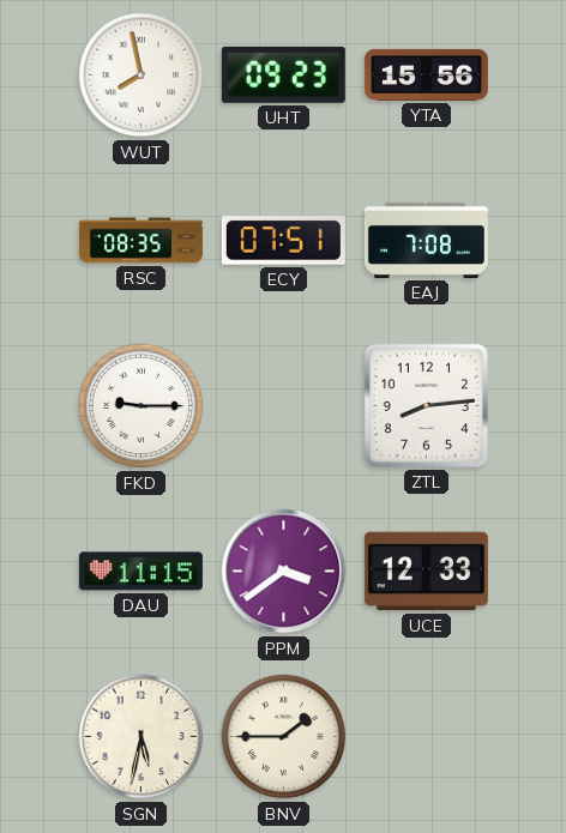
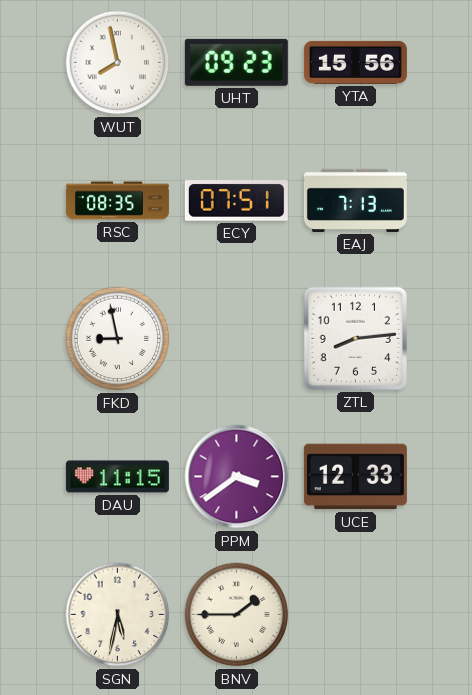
EAJ: 7:08 -> 7:13
FKD: 9:15 -> 8:58
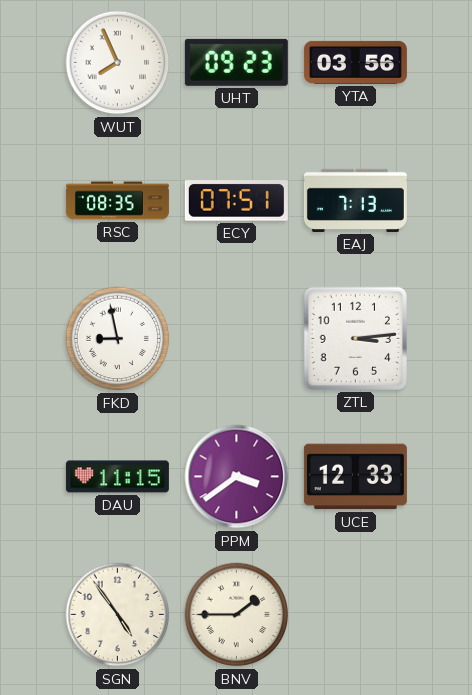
WUT: 7:58 -> 7:56
YTA: 15:56 -> 03:56
ZTL: 8:14 -> 3:14
SGN: 5:32 -> 4:54
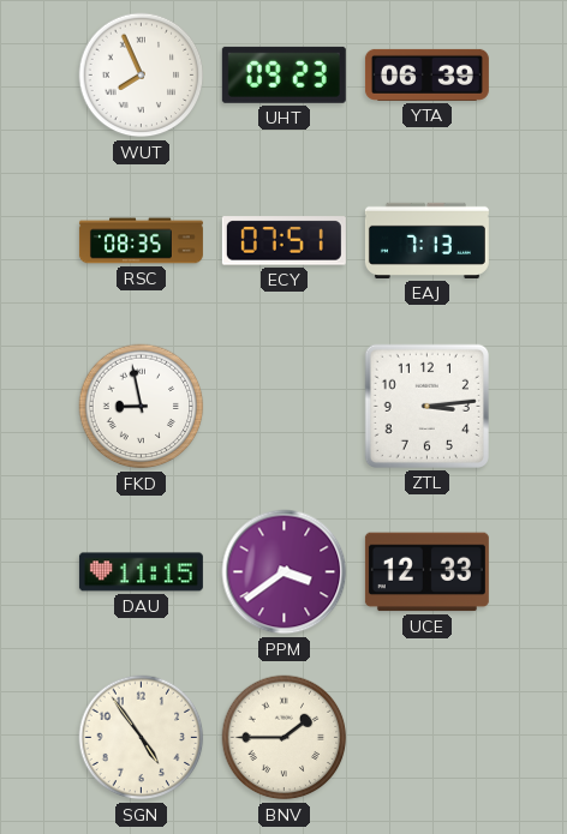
YTA: 03:56 -> 06:39
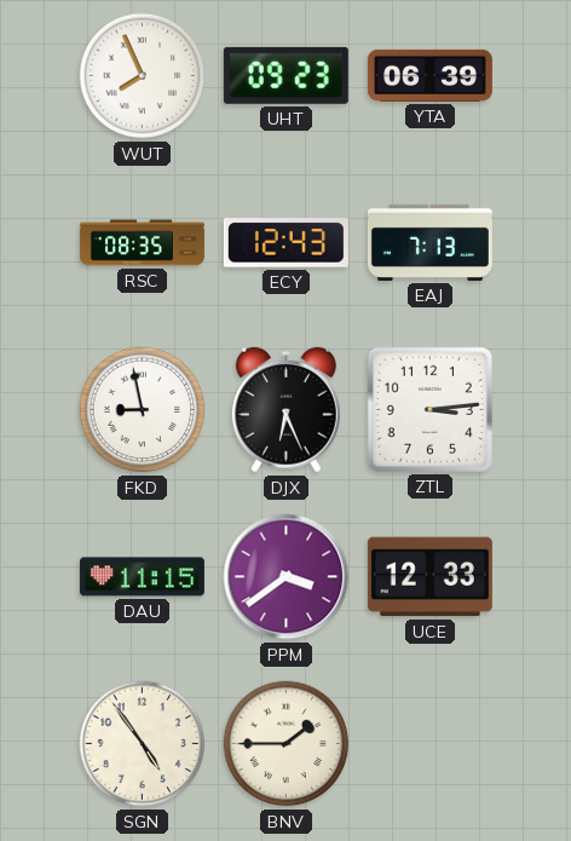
ECY: 07:51 -> 12:43
DJX: none -> 6:26
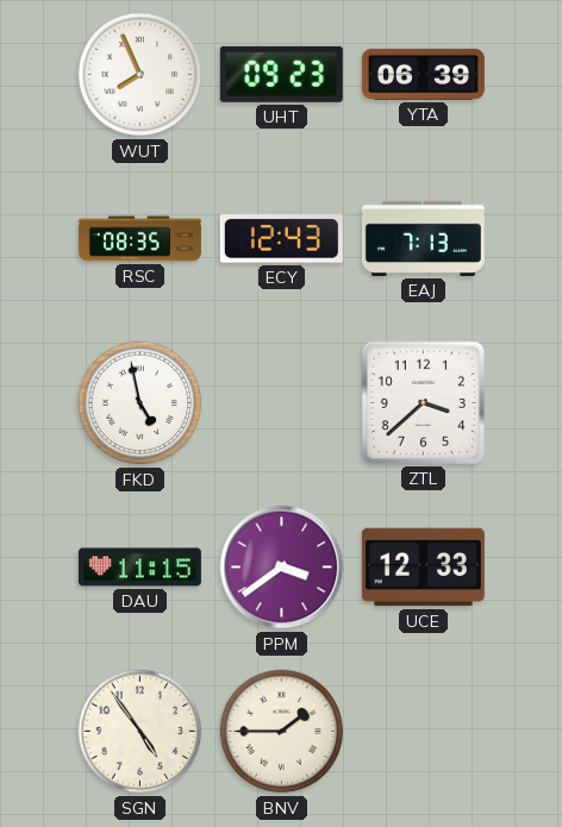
FKD: 8:58 -> 4:58
DJX: 6:26 -> none
ZTL: 3:14 -> 3:38
